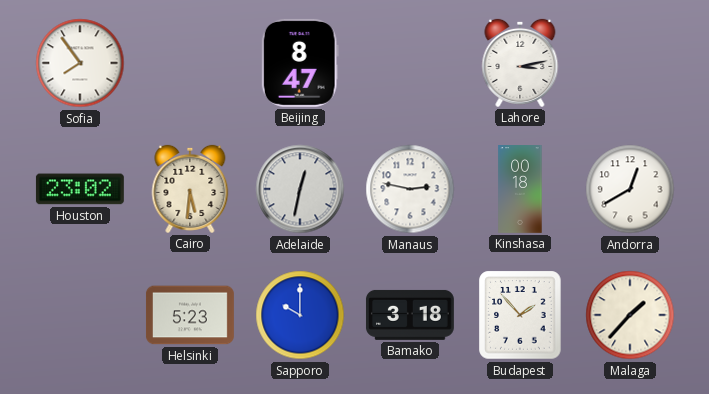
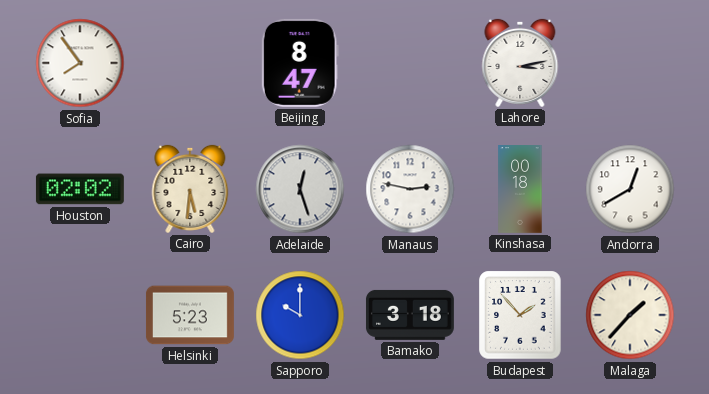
Houston: 23:02 -> 02:02
Adelaide: 12:32 -> 12:27
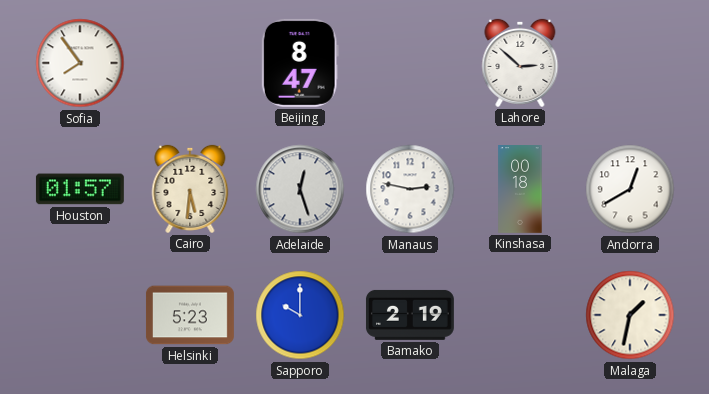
Lahore: 3:13 -> 2:52
Houston: 02:02 -> 01:57
Bamako: 3:18 -> 2:19
Budapest: 1:53 -> none
Malaga: 1:37 -> 1:32
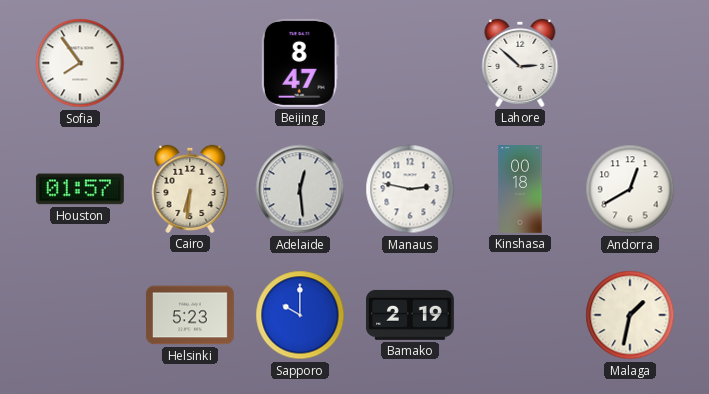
Cairo: 5:31 -> 6:31
Adelaide: 12:27 -> 12:29
